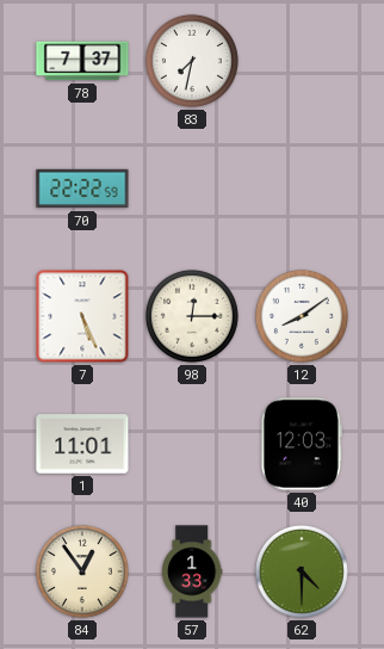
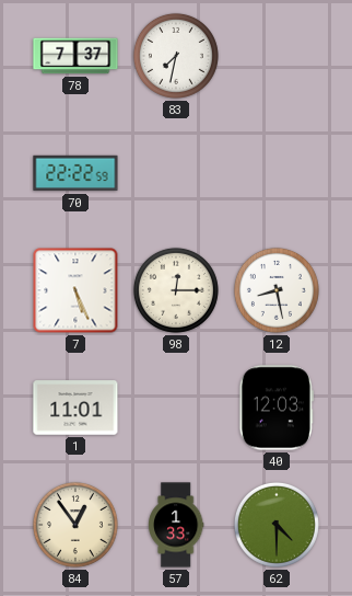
12: 8:09 -> 8:28
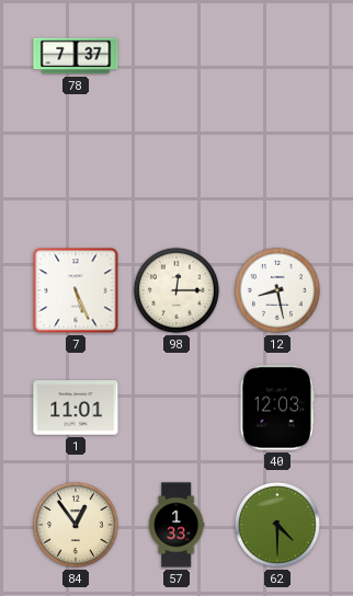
83: 7:32 -> none
70: 22:22 -> none
